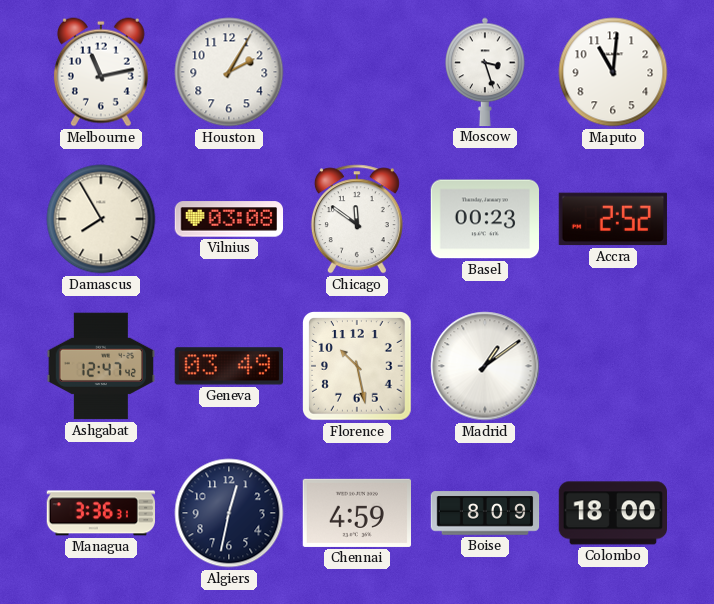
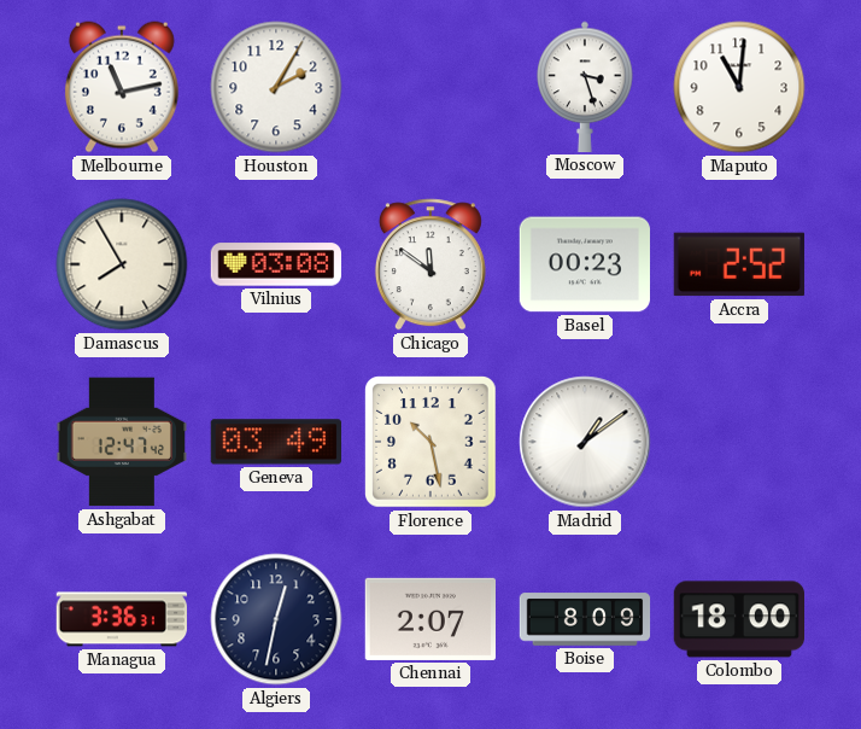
Chennai: 4:59 -> 2:07
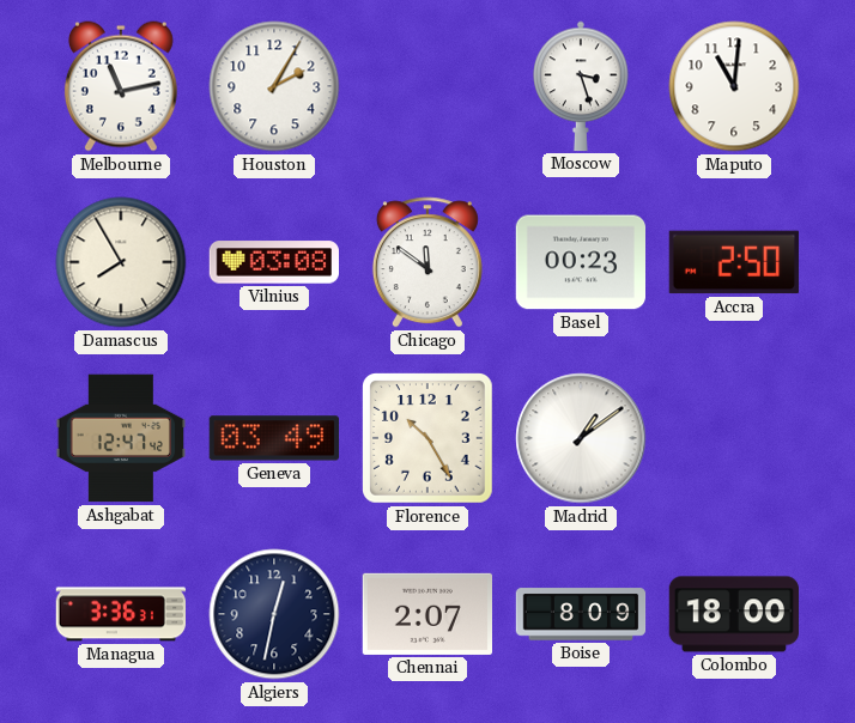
Accra: 2:52 -> 2:50
Florence: 10:28 -> 10:25
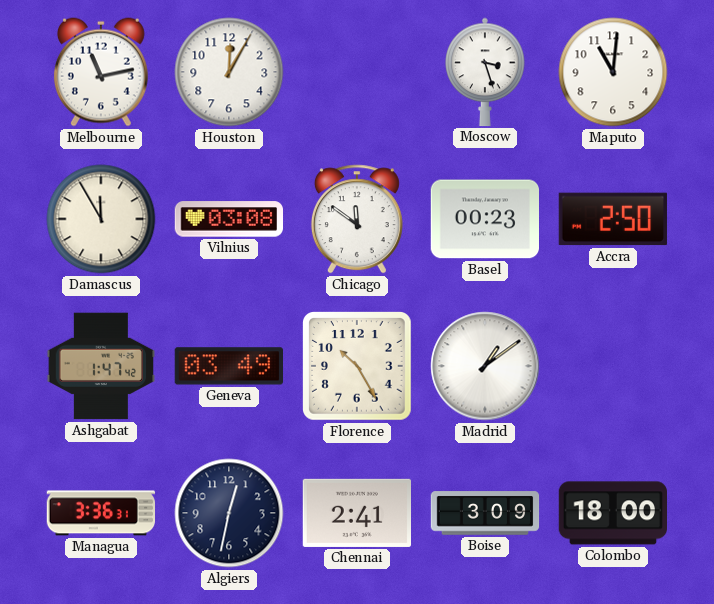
Houston: 2:05 -> 12:05
Damascus: 7:55 -> 11:55
Ashgabat: 12:47 -> 1:47
Chennai: 2:07 -> 2:41
Boise: 8:09 -> 3:09
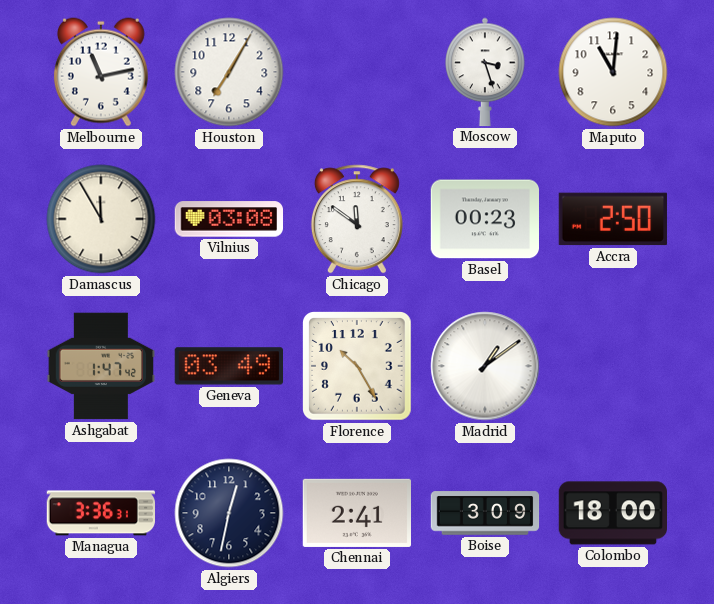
Houston: 12:05 -> 7:05
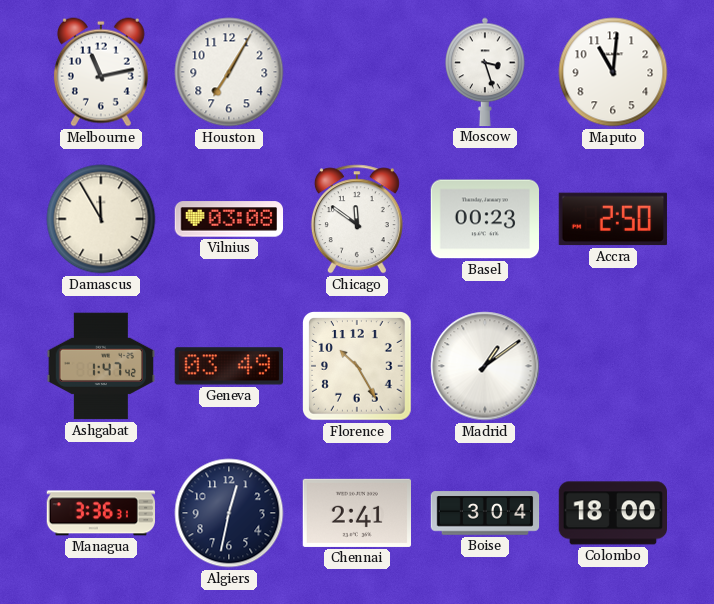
Boise: 3:09 -> 3:04
